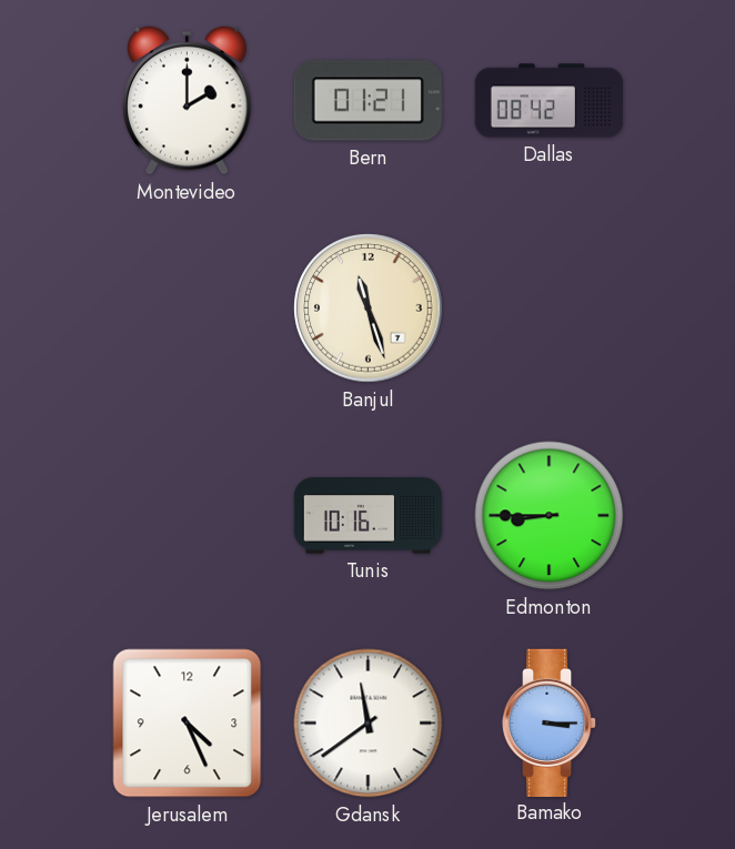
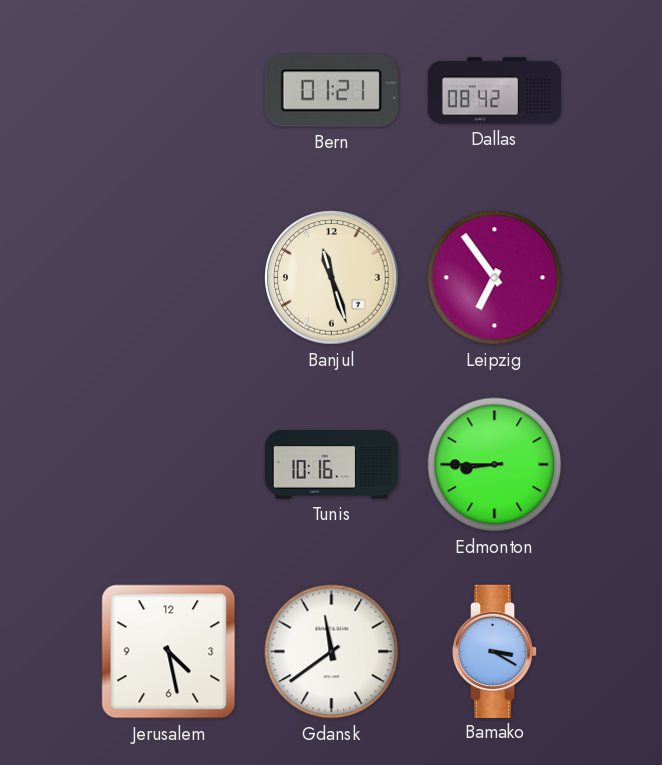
Montevideo: 2:00 -> none
Leipzig: none -> 6:54
Jerusalem: 4:26 -> 4:28
Bamako: 3:15 -> 3:20
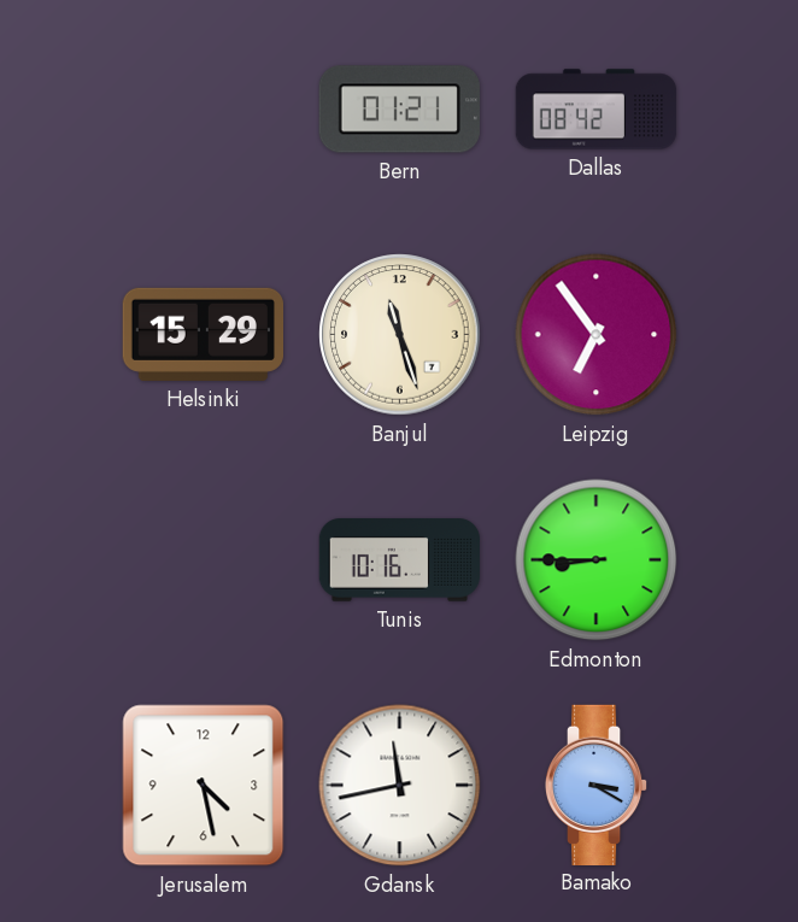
Helsinki: none -> 15:29
Gdansk: 11:39 -> 11:43
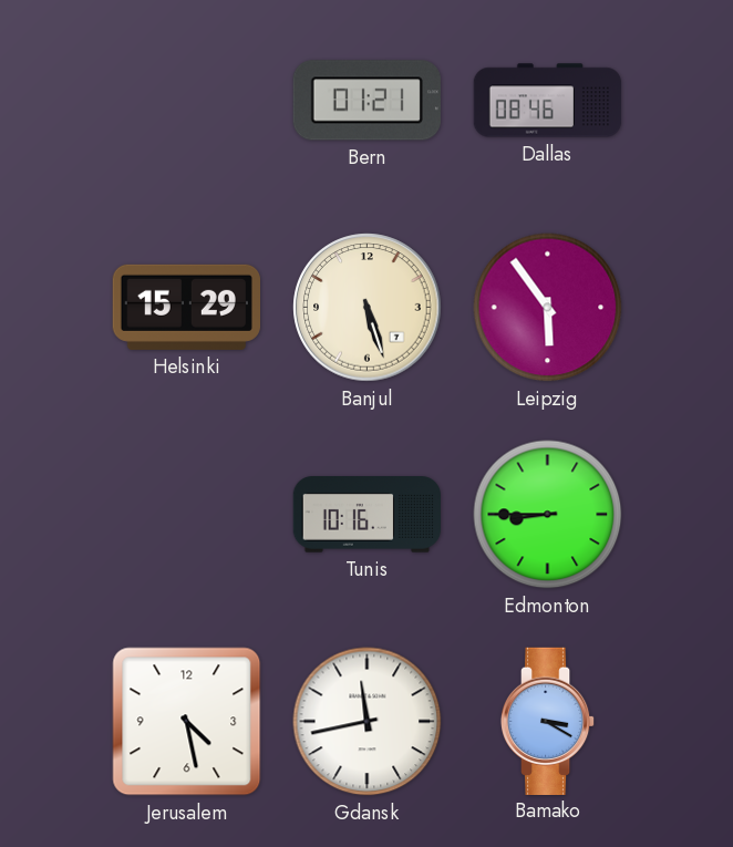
Dallas: 08:42 -> 08:46
Banjul: 11:27 -> 5:27
Leipzig: 6:54 -> 5:54
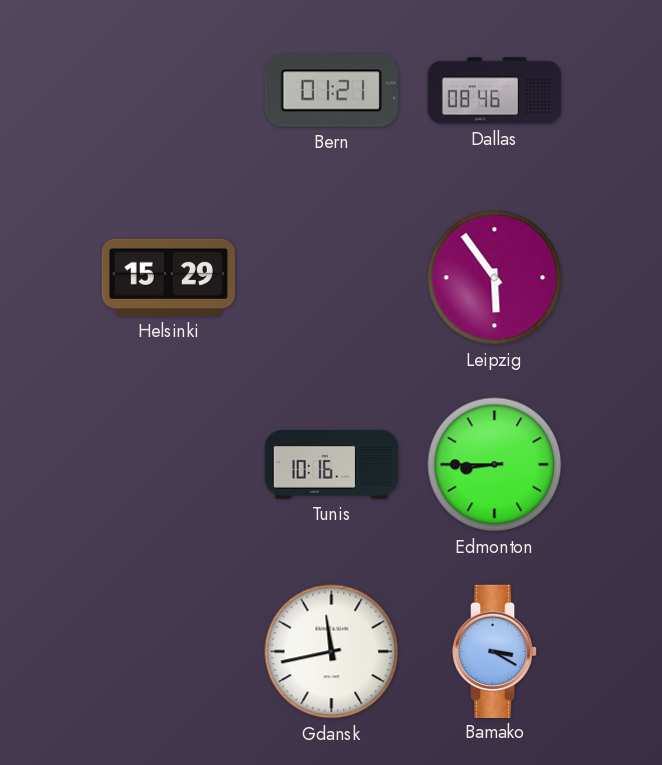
Banjul: 5:27 -> none
Jerusalem: 4:28 -> none
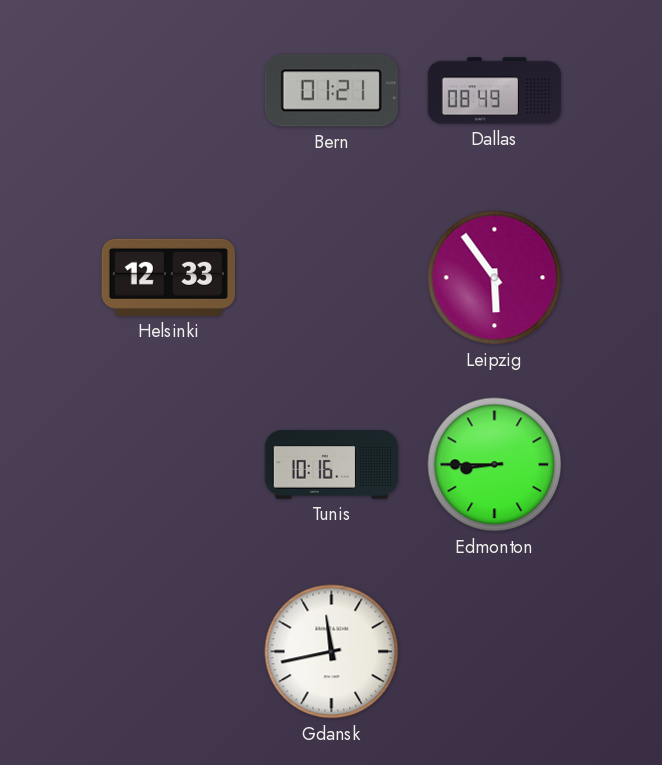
Dallas: 08:46 -> 08:49
Helsinki: 15:29 -> 12:33
Bamako: 3:20 -> none
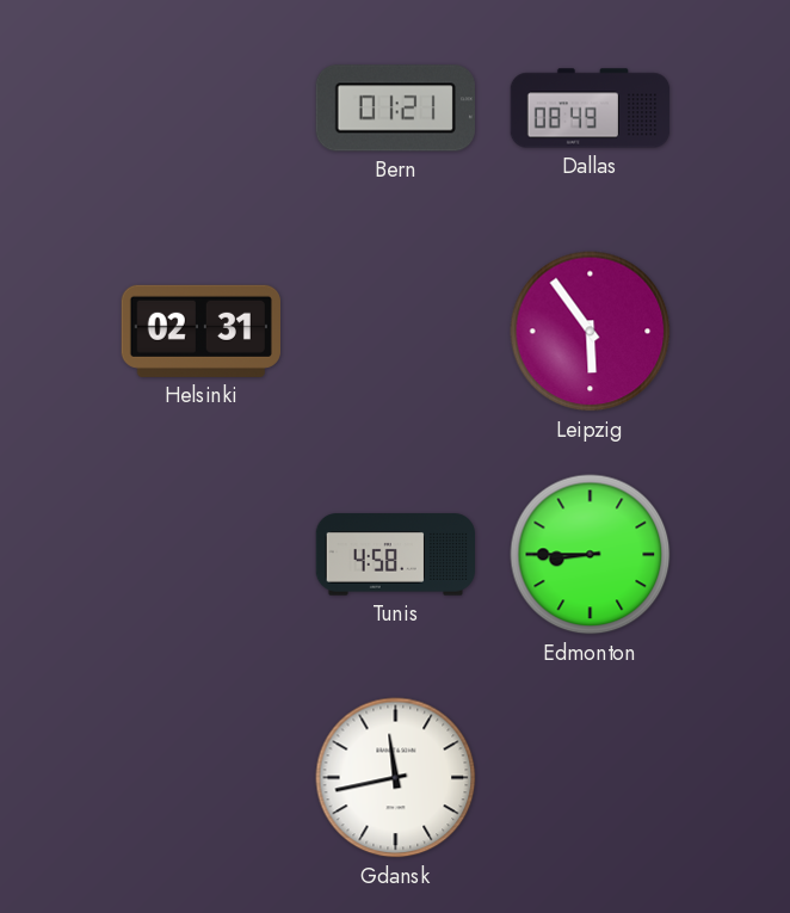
Helsinki: 12:33 -> 02:31
Tunis: 10:16 -> 4:58
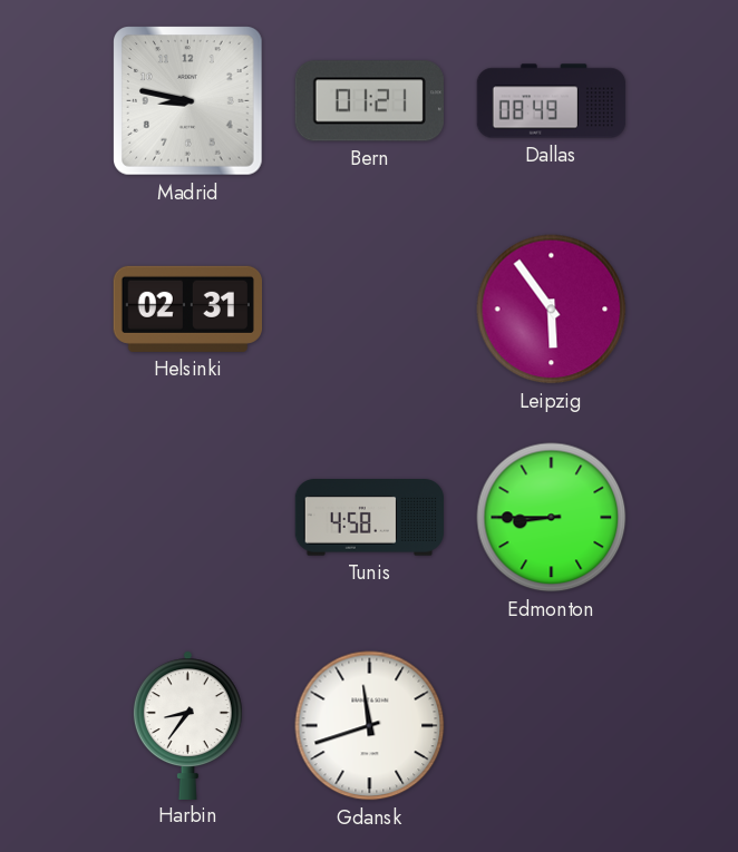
Madrid: none -> 8:47
Harbin: none -> 8:36
Gdansk: 11:43 -> 11:42
